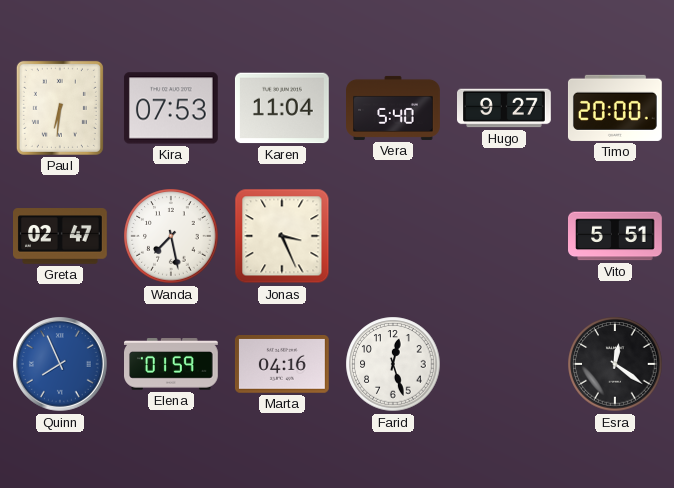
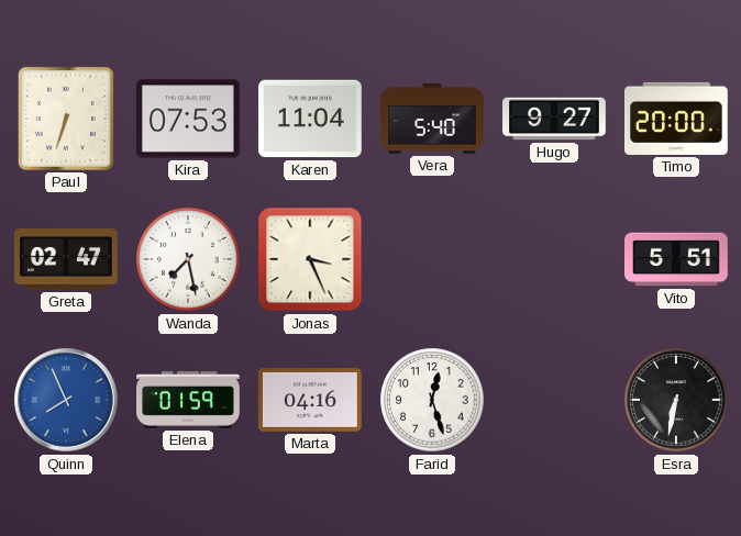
Paul: 6:31 -> 6:33
Esra: 12:21 -> 6:32
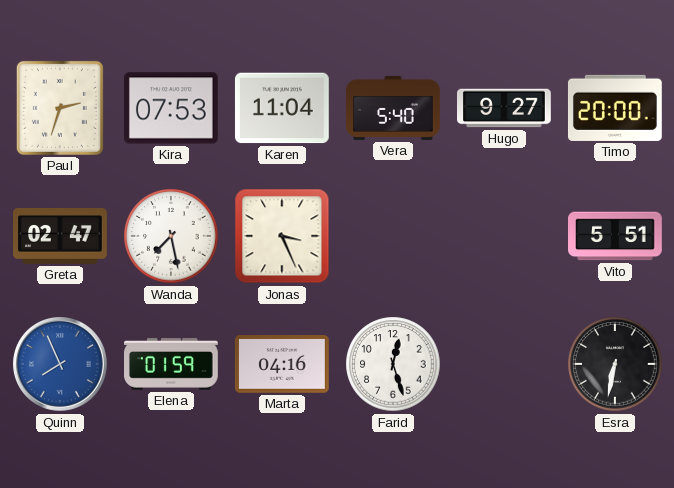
Paul: 6:33 -> 2:33
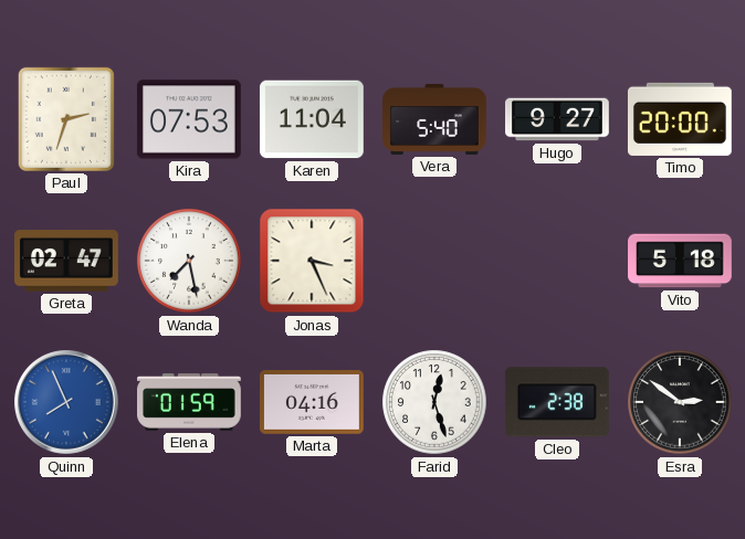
Vito: 5:51 -> 5:18
Cleo: none -> 2:38
Esra: 6:32 -> 2:51
